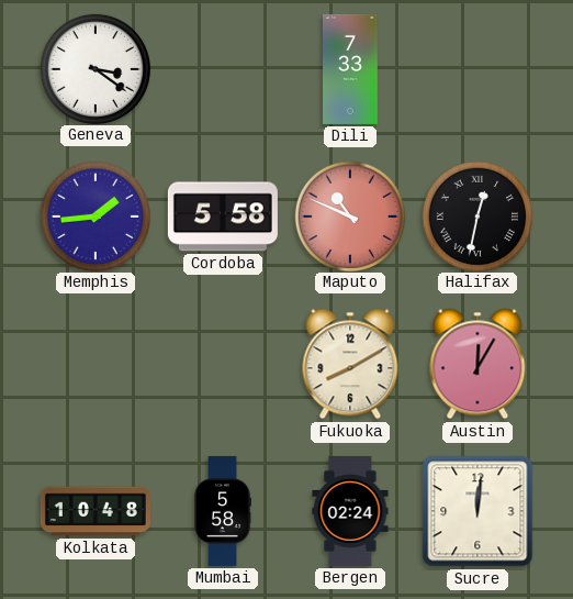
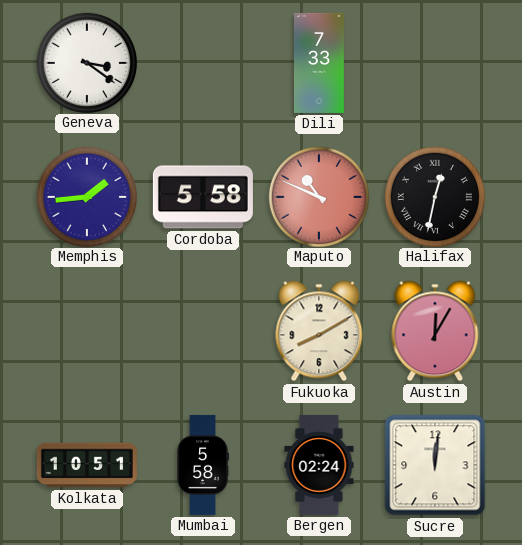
Kolkata: 10:48 -> 10:51
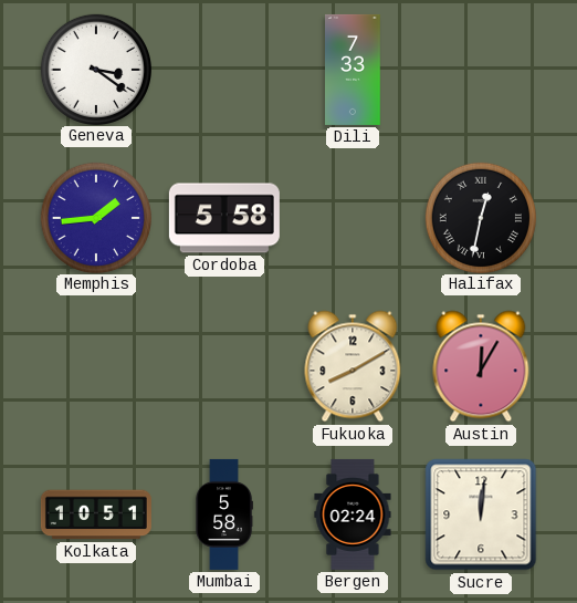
Maputo: 10:49 -> none
